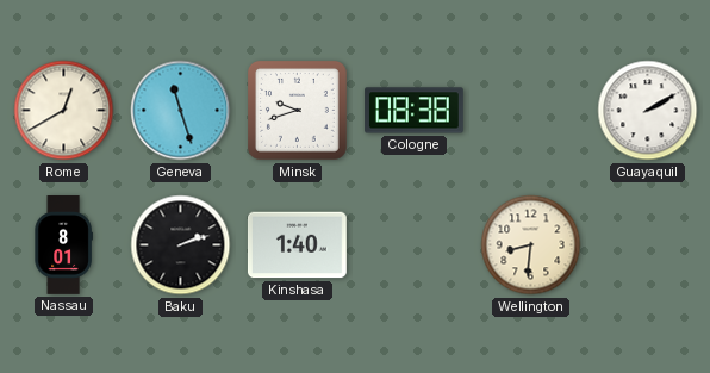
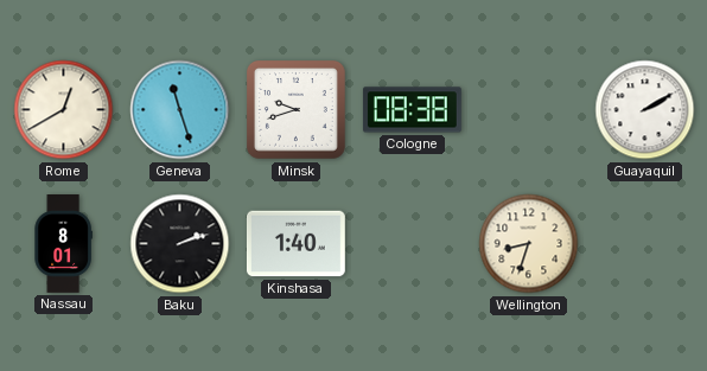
Wellington: 8:31 -> 8:33
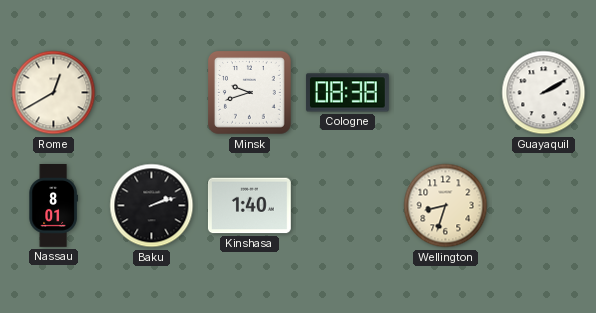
Geneva: 11:27 -> none
